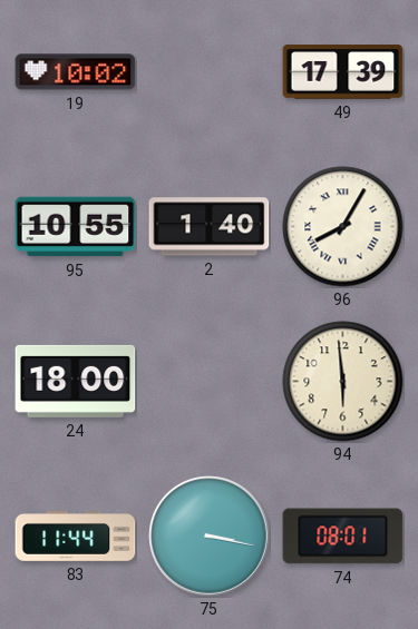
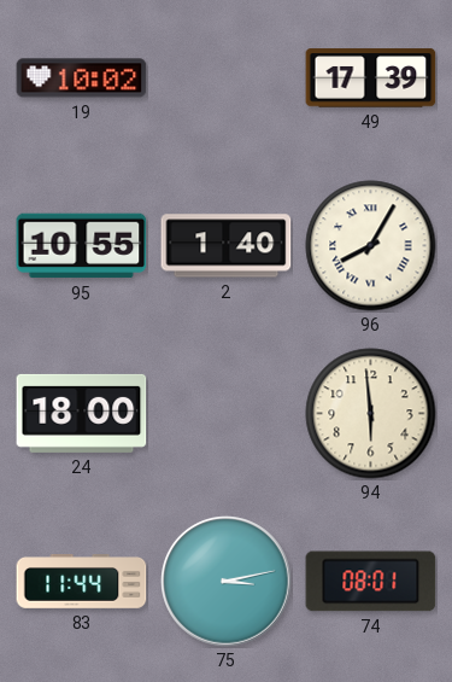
75: 3:17 -> 3:13
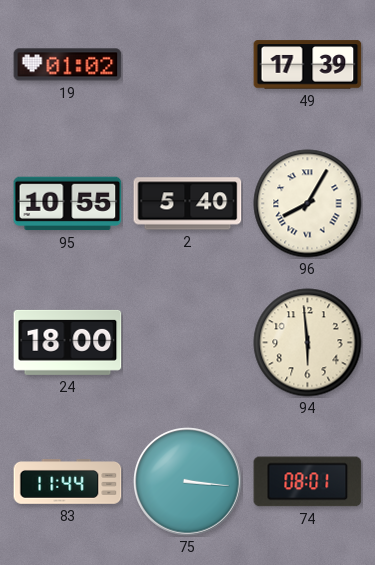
19: 10:02 -> 01:02
2: 1:40 -> 5:40
75: 3:13 -> 3:16
